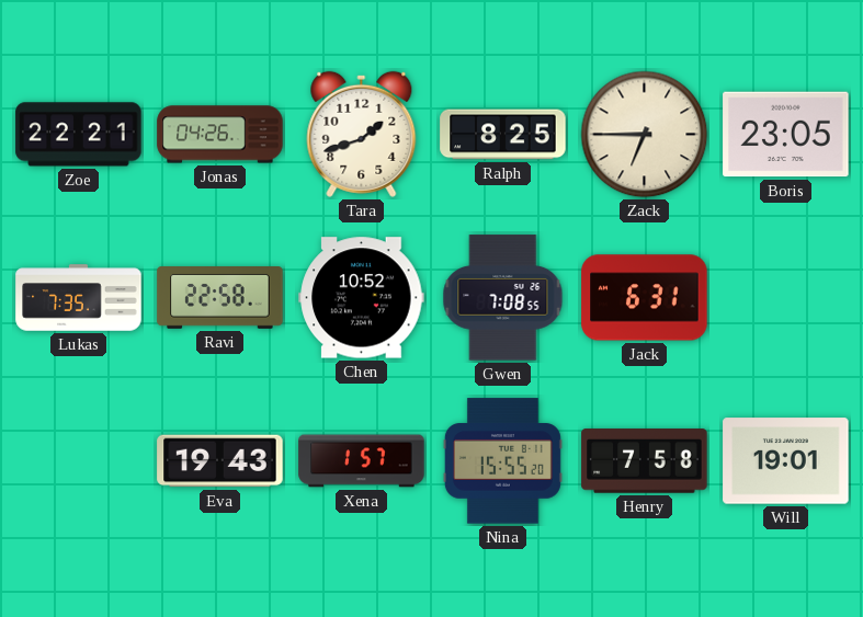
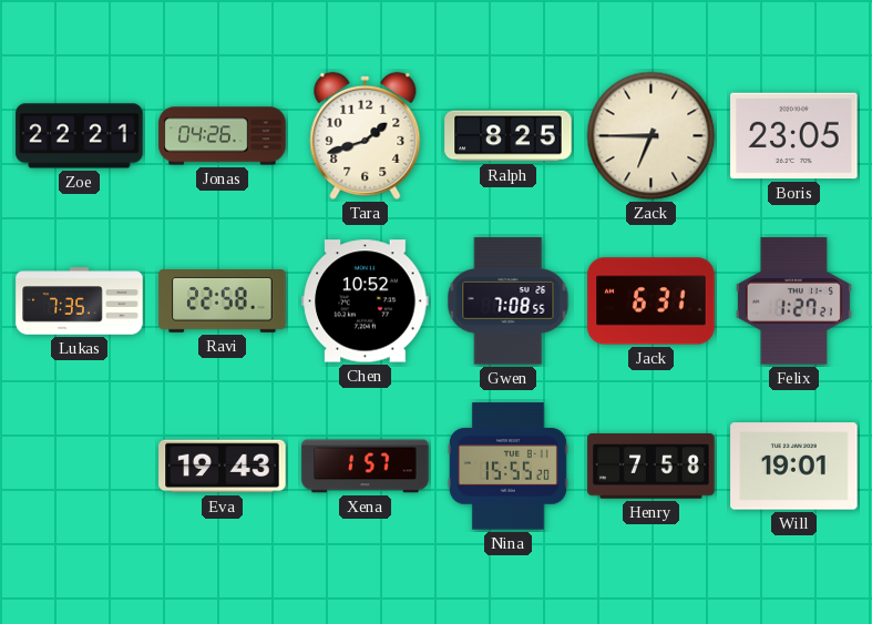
Felix: none -> 1:27
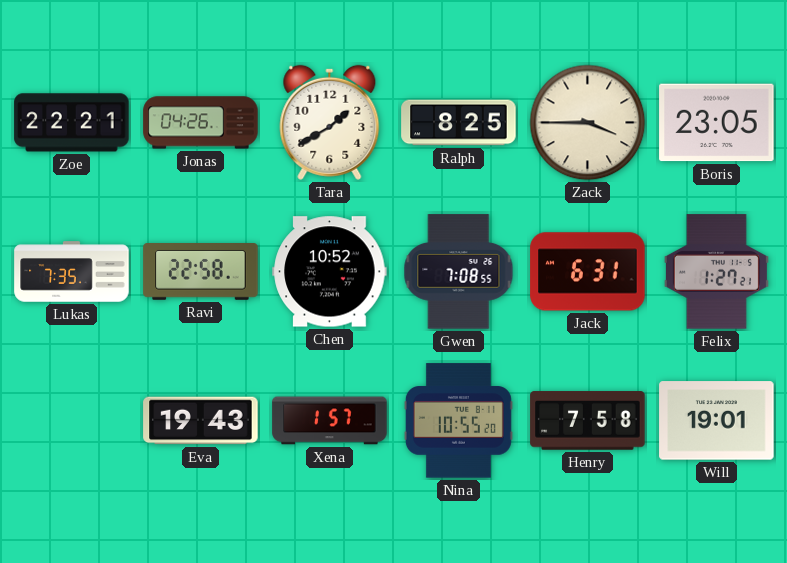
Tara: 1:42 -> 1:40
Zack: 6:45 -> 3:45
Nina: 15:55 -> 10:55
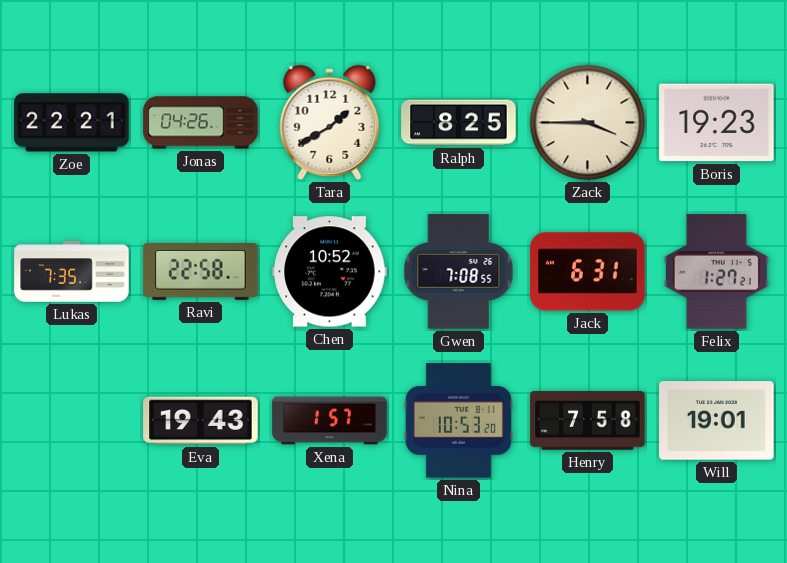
Boris: 23:05 -> 19:23
Nina: 10:55 -> 10:53
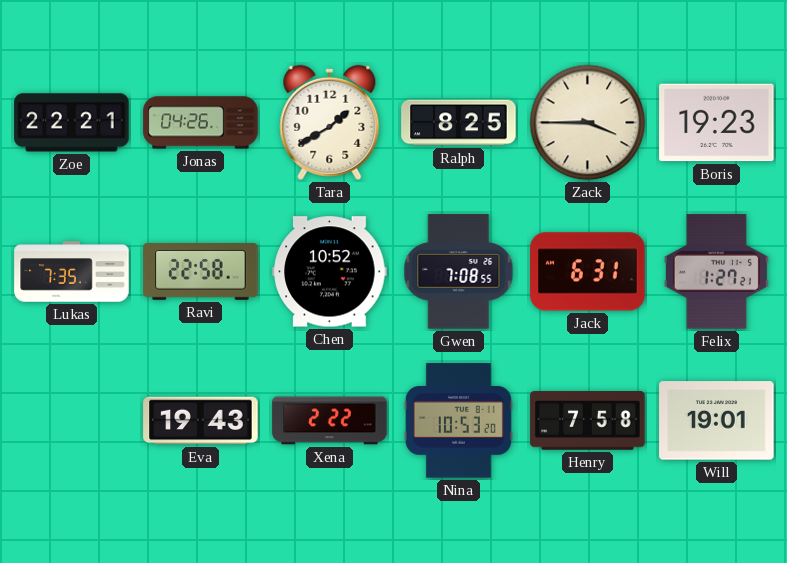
Xena: 1:57 -> 2:22
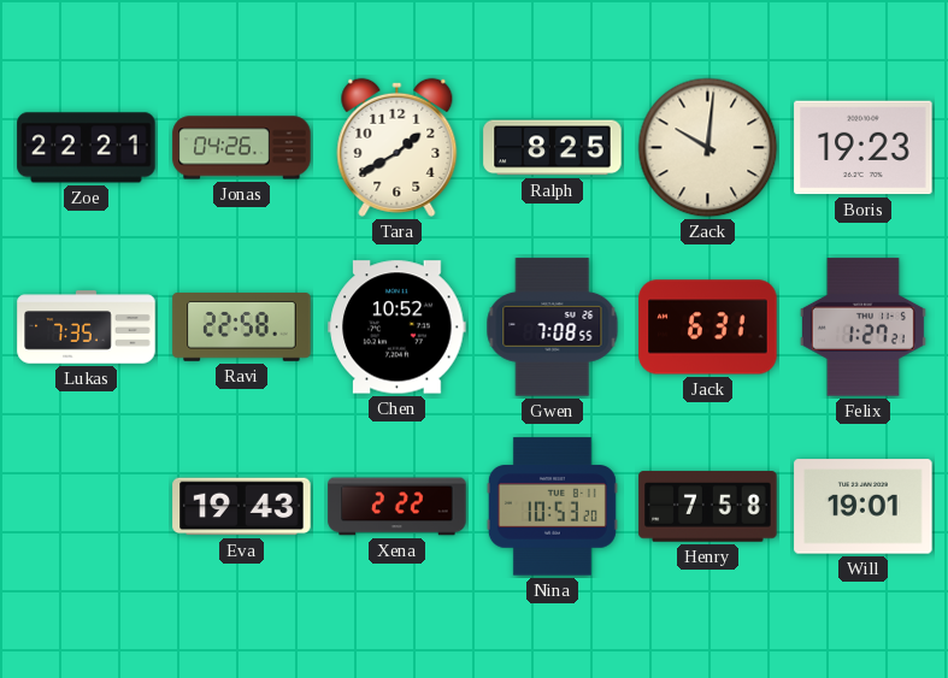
Zack: 3:45 -> 10:01
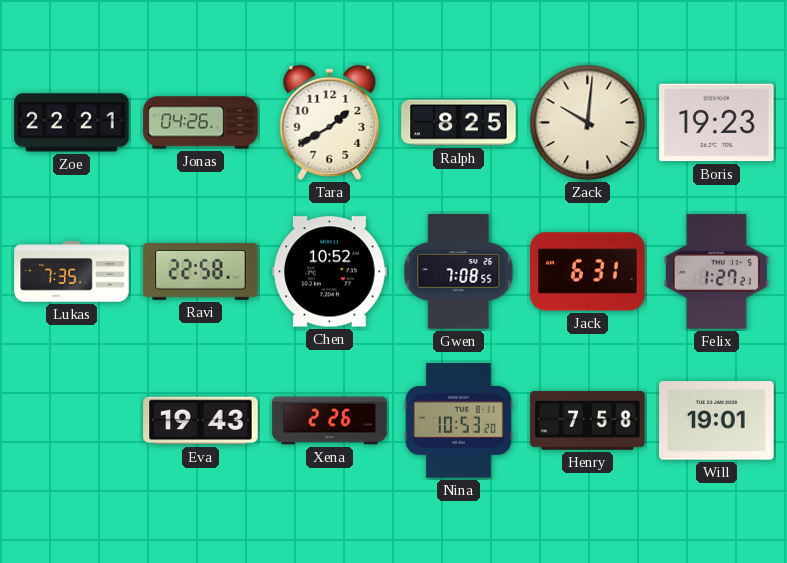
Xena: 2:22 -> 2:26
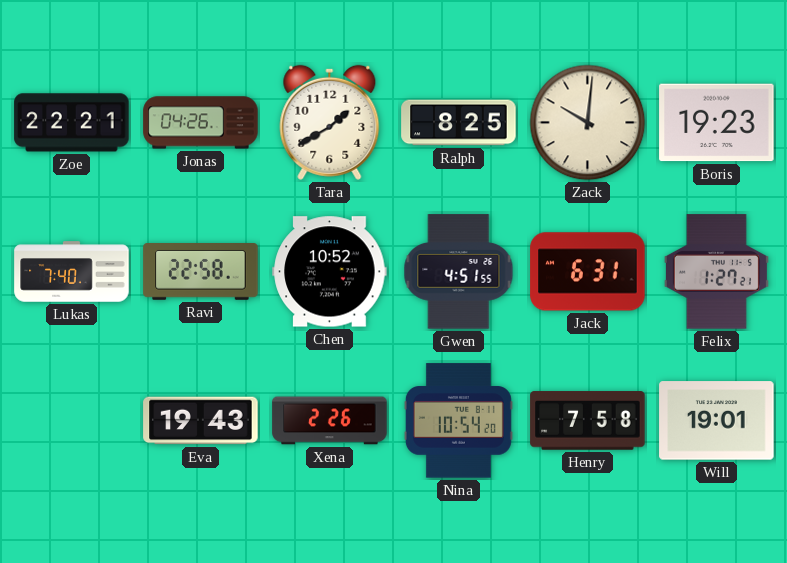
Lukas: 7:35 -> 7:40
Gwen: 7:08 -> 4:51
Nina: 10:53 -> 10:54
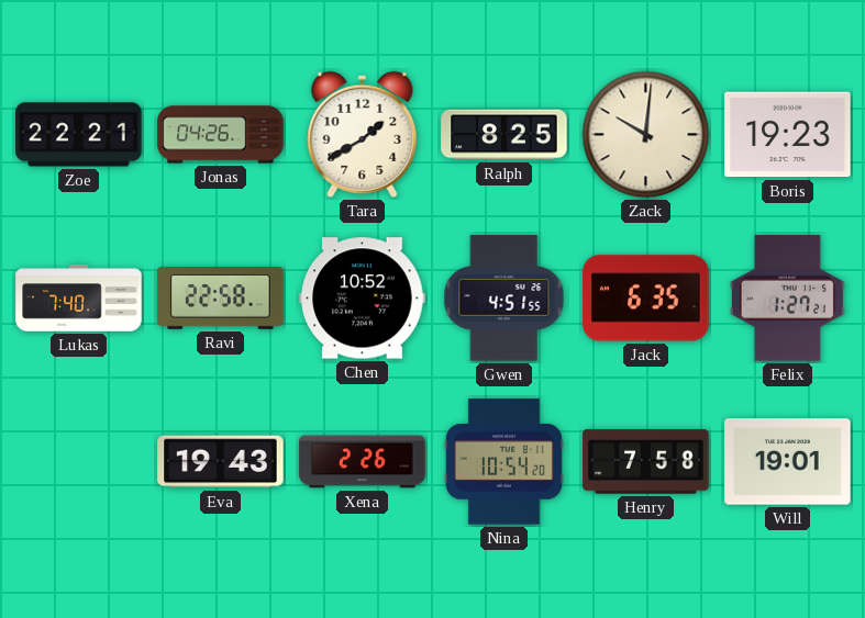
Jack: 6:31 -> 6:35
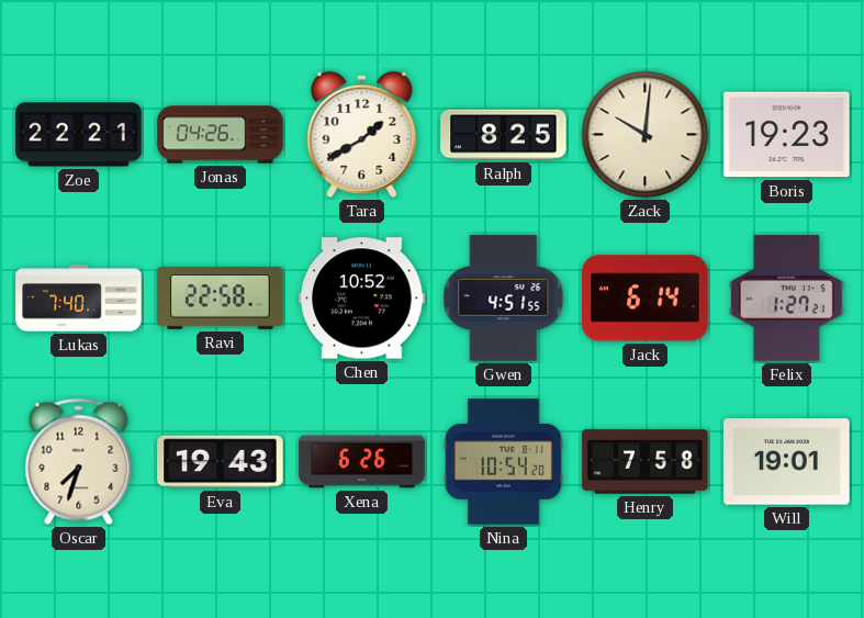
Jack: 6:35 -> 6:14
Oscar: none -> 7:33
Xena: 2:26 -> 6:26
